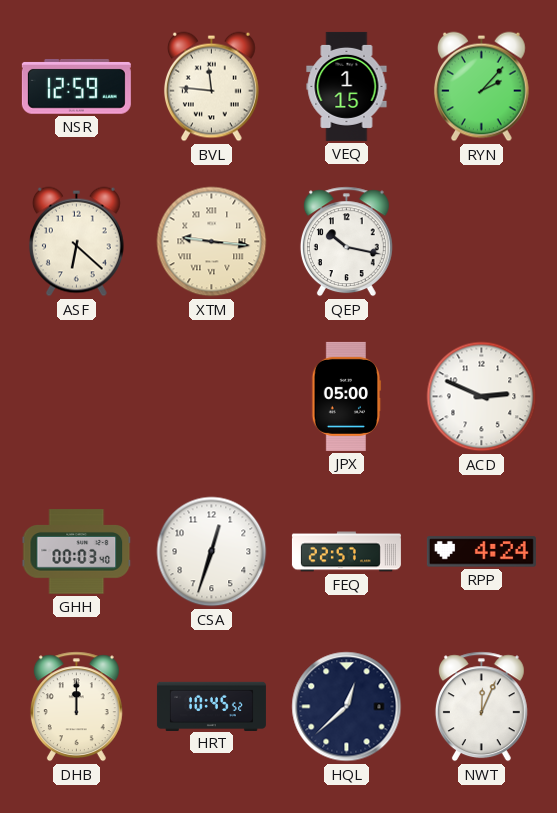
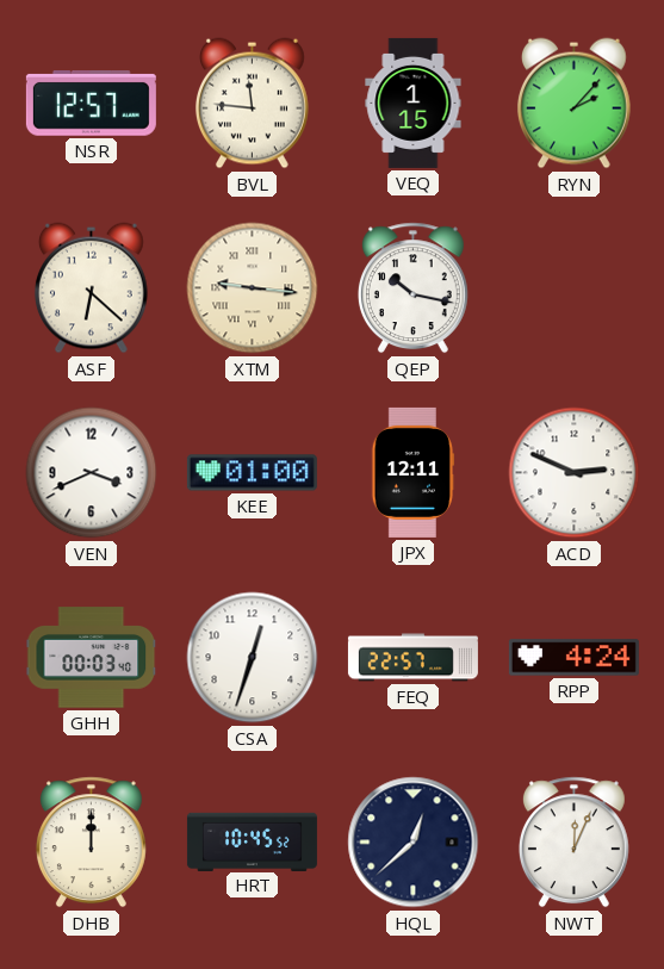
NSR: 12:59 -> 12:57
VEN: none -> 3:41
KEE: none -> 01:00
JPX: 05:00 -> 12:11
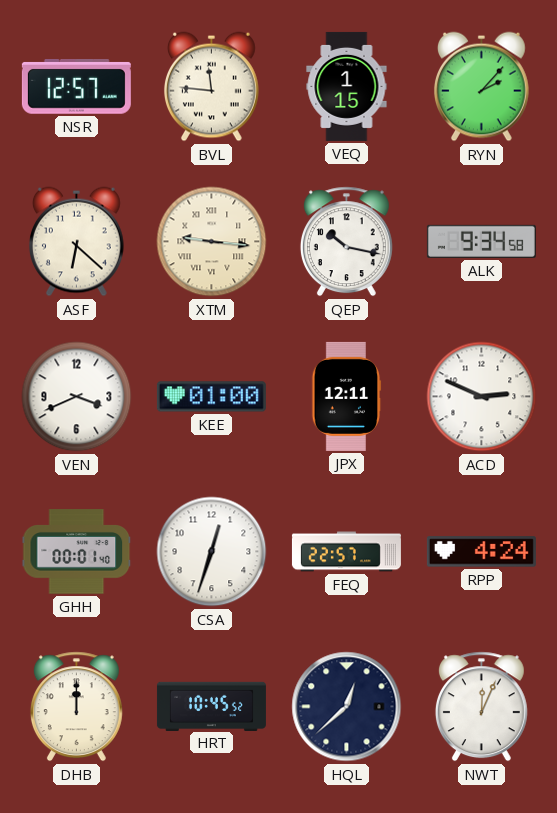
ALK: none -> 9:34
GHH: 00:03 -> 00:01
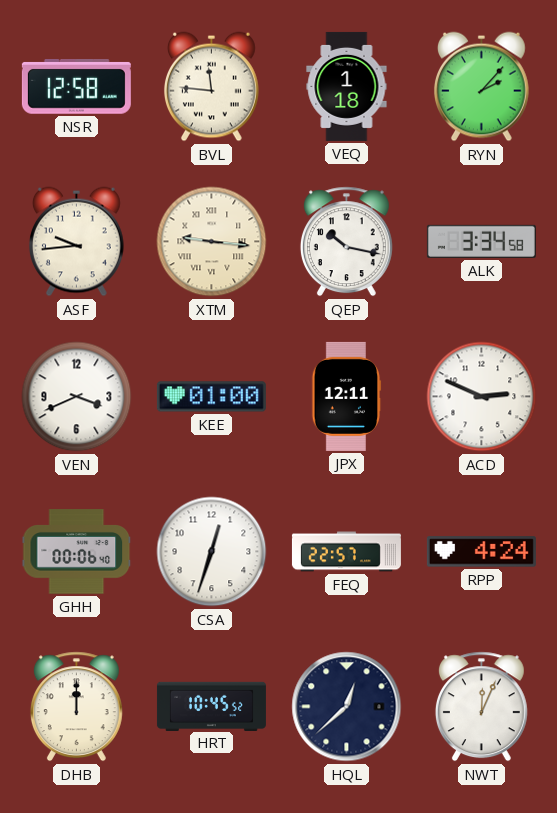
NSR: 12:57 -> 12:58
VEQ: 1:15 -> 1:18
ASF: 6:22 -> 9:44
ALK: 9:34 -> 3:34
GHH: 00:01 -> 00:06
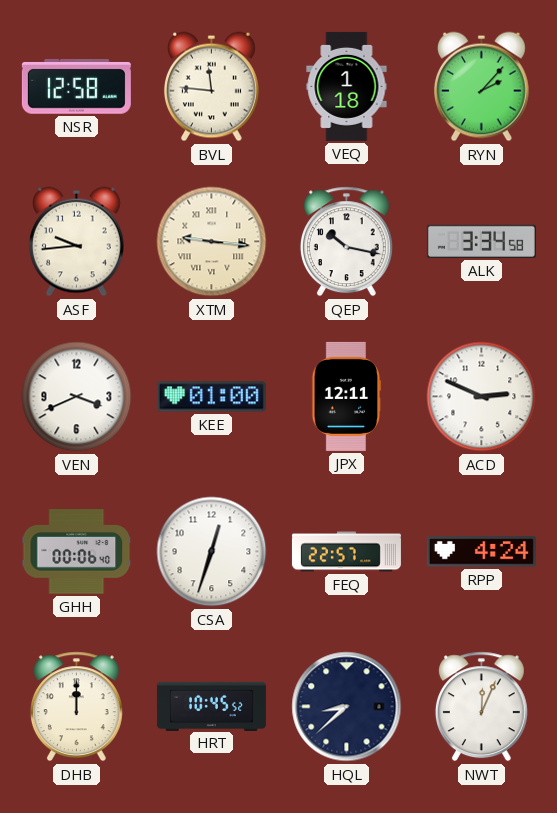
HQL: 12:38 -> 8:38
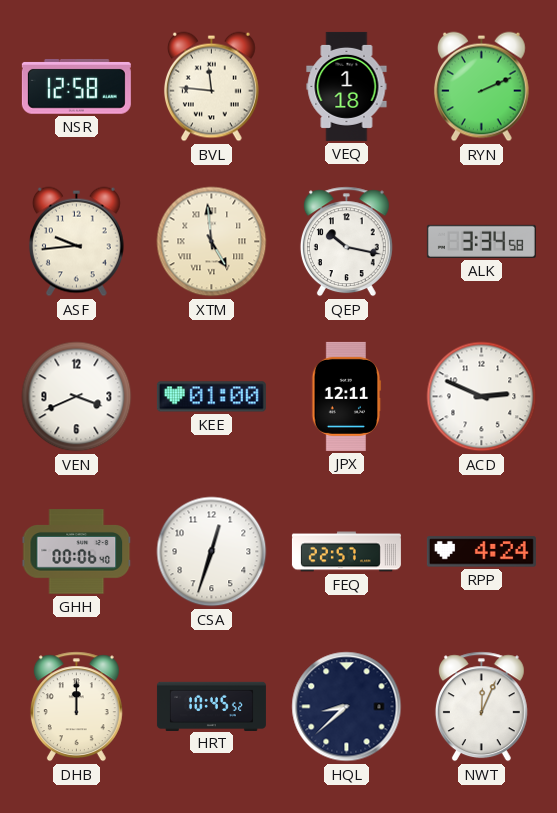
RYN: 2:07 -> 2:11
XTM: 9:16 -> 4:59
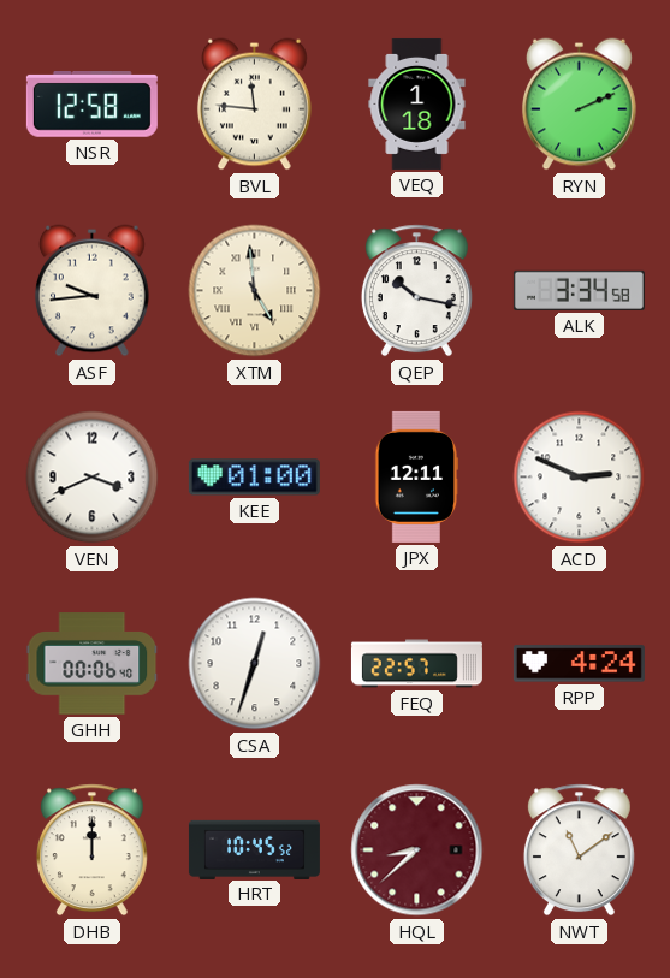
HQL dial: navy -> burgundy
NWT: 12:04 -> 11:09
